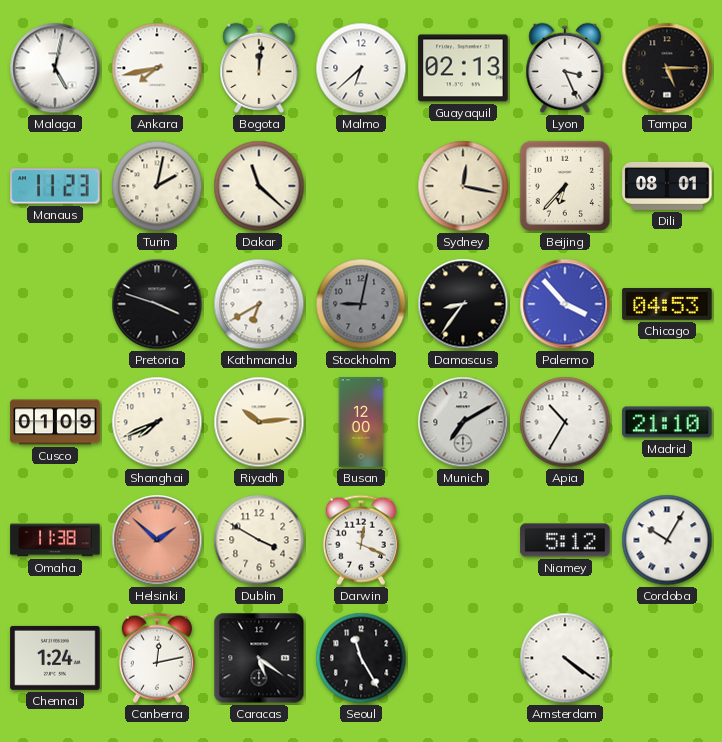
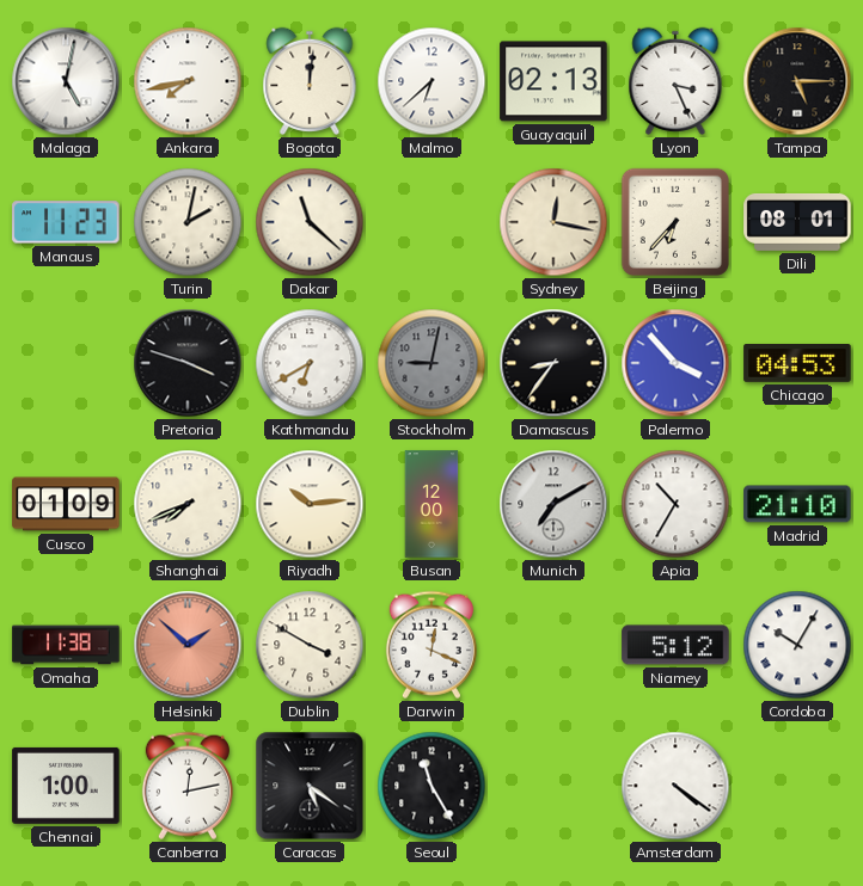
Chennai: 1:24 -> 1:00
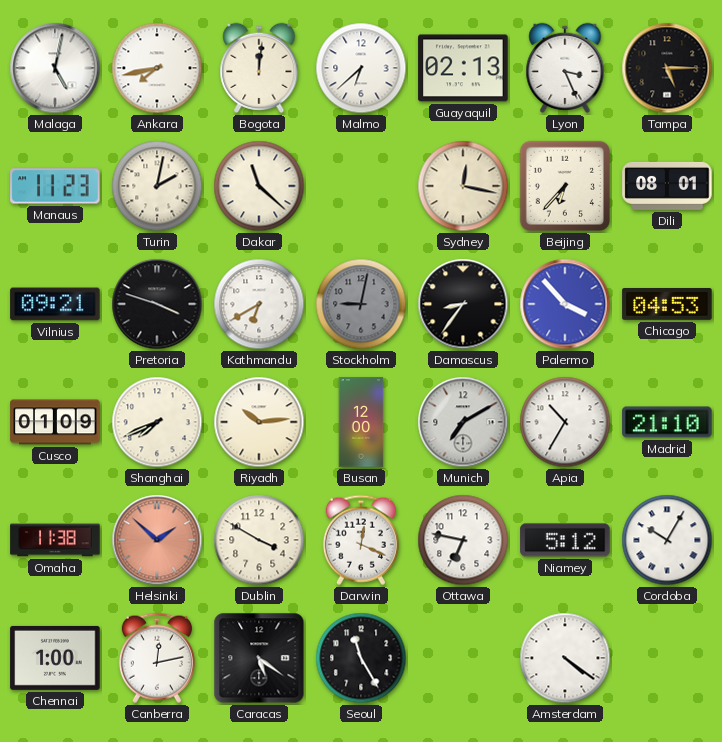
Vilnius: none -> 09:21
Ottawa: none -> 6:47
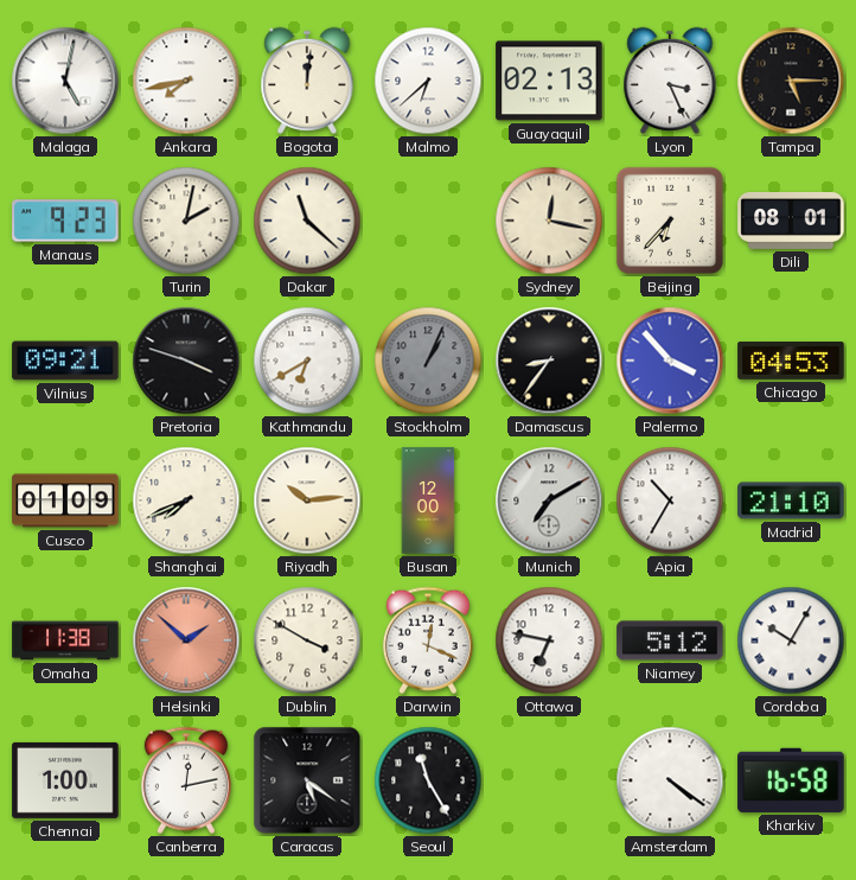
Manaus: 11:23 -> 9:23
Stockholm: 9:02 -> 1:04
Kharkiv: none -> 16:58
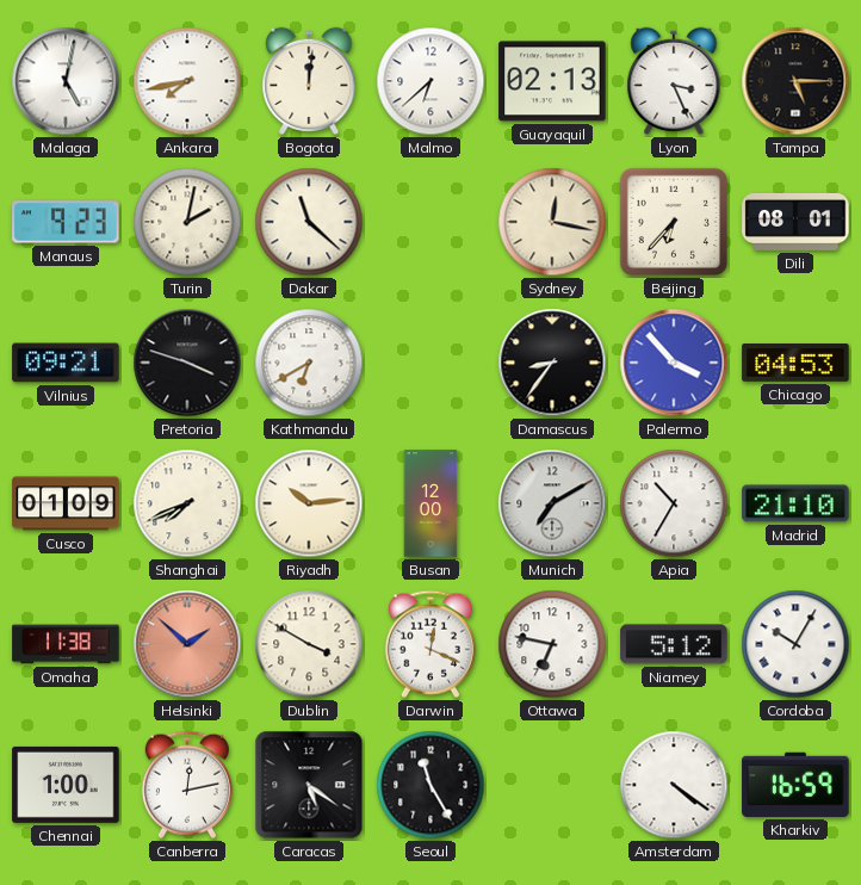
Stockholm: 1:04 -> none
Kharkiv: 16:58 -> 16:59
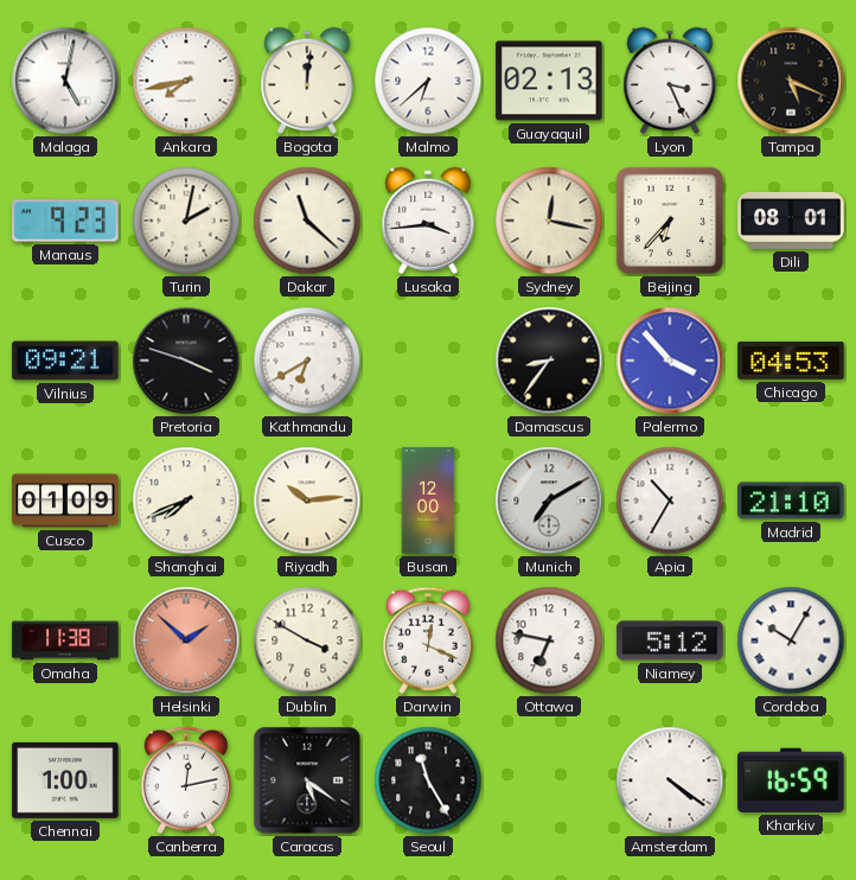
Tampa: 5:15 -> 5:19
Lusaka: none -> 3:44
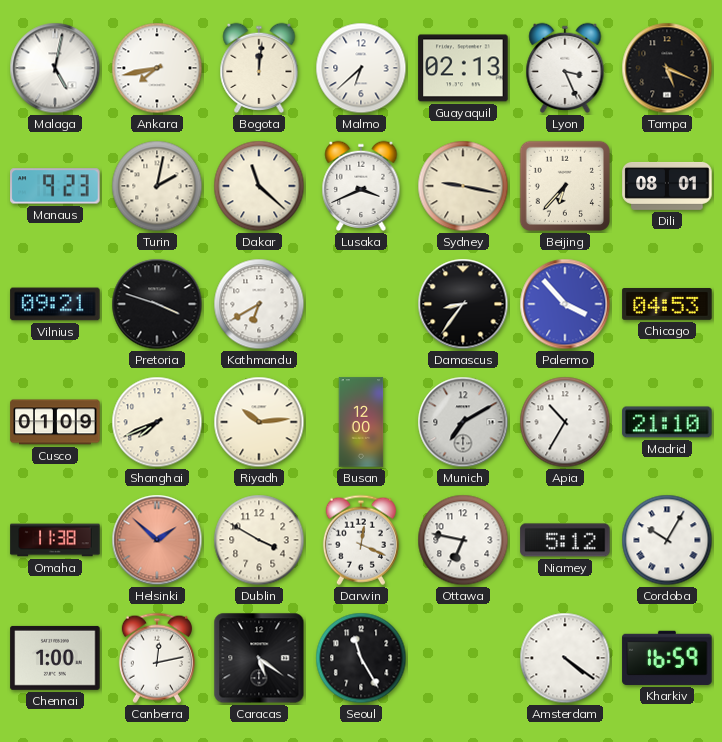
Lusaka: 3:44 -> 3:41
Sydney: 12:17 -> 9:17
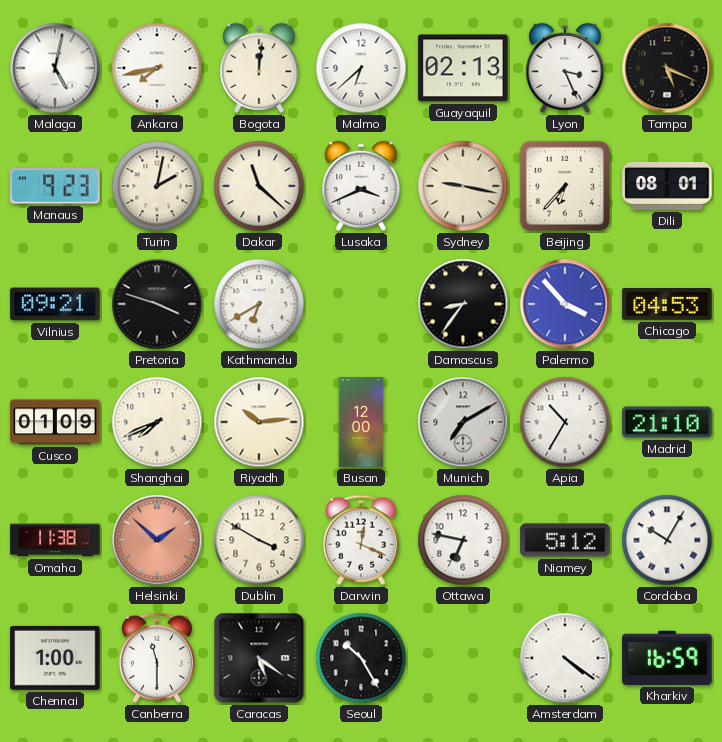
Canberra: 12:13 -> 11:30
Seoul: 11:25 -> 10:25
